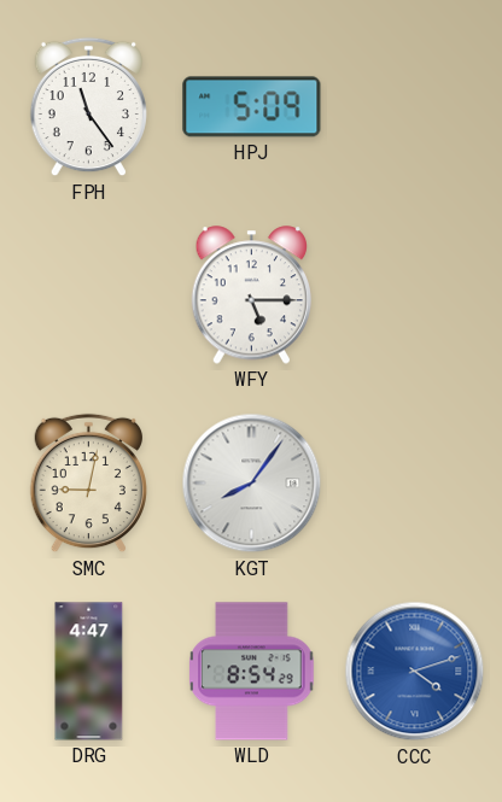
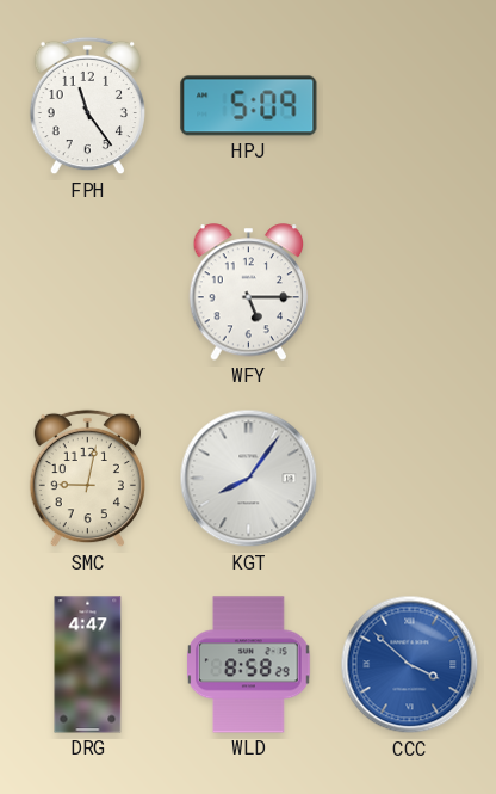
WLD: 8:54 -> 8:58
CCC: 4:12 -> 3:52
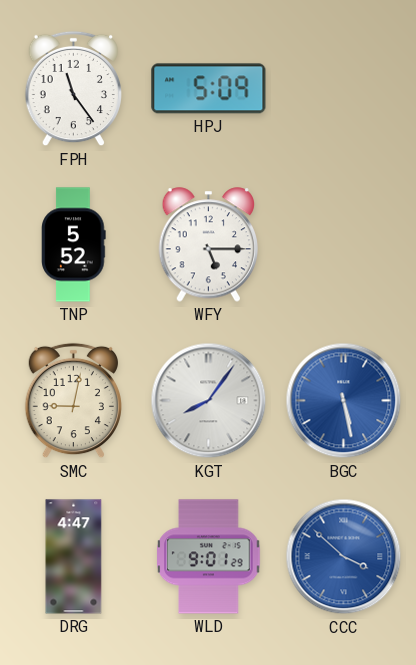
TNP: none -> 5:52
BGC: none -> 5:28
WLD: 8:58 -> 9:01
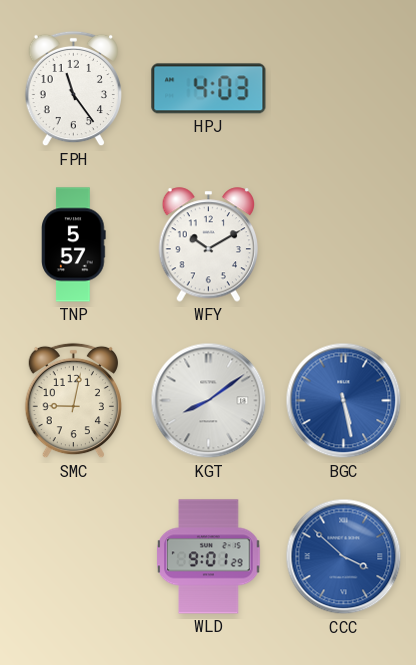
HPJ: 5:09 -> 4:03
TNP: 5:52 -> 5:57
WFY: 5:15 -> 10:10
KGT: 8:06 -> 8:09
DRG: 4:47 -> none
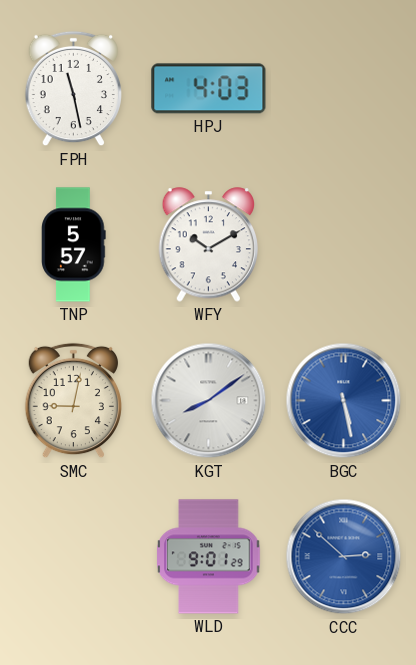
FPH: 11:24 -> 11:28
CCC: 3:52 -> 2:52
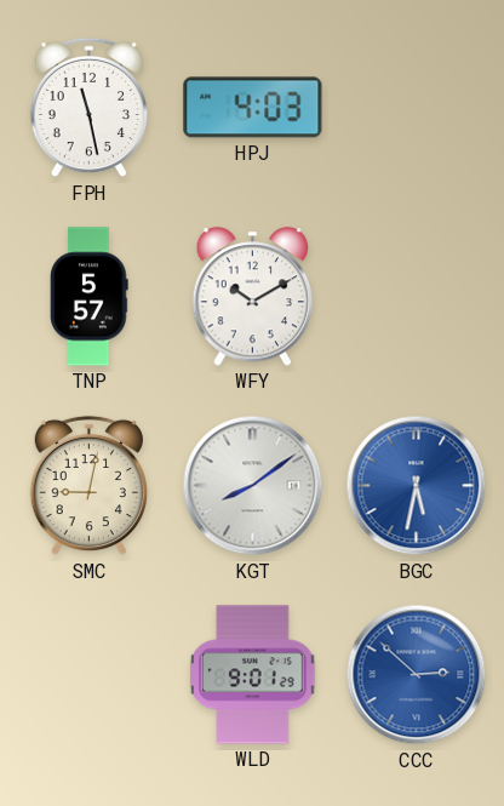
BGC: 5:28 -> 5:32
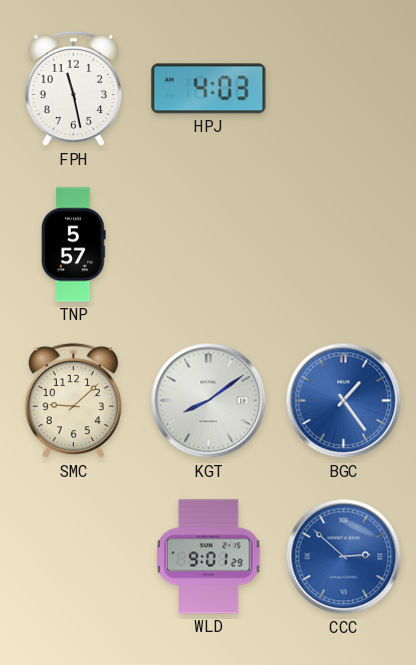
WFY: 10:10 -> none
SMC: 9:02 -> 9:08
BGC: 5:32 -> 1:24
